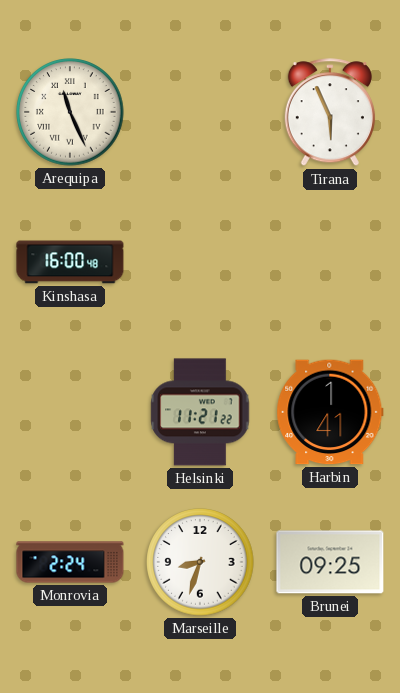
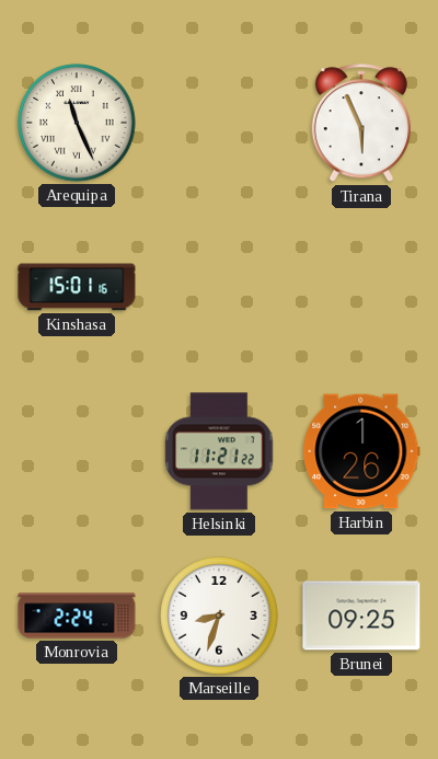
Kinshasa: 16:00 -> 15:01
Harbin: 1:41 -> 1:26
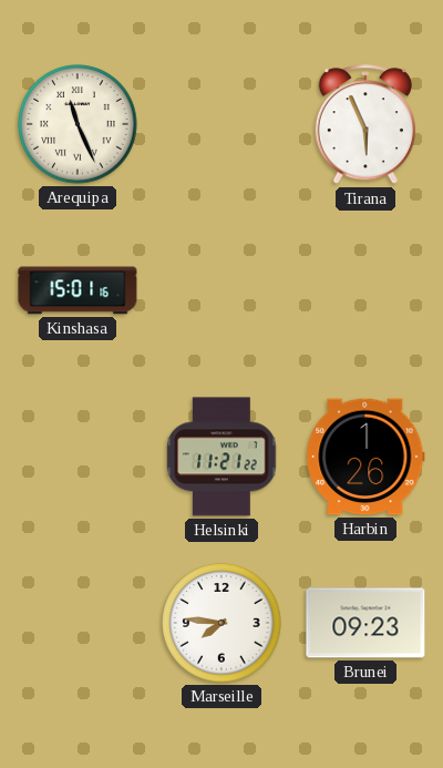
Monrovia: 2:24 -> none
Marseille: 8:33 -> 7:46
Brunei: 09:25 -> 09:23
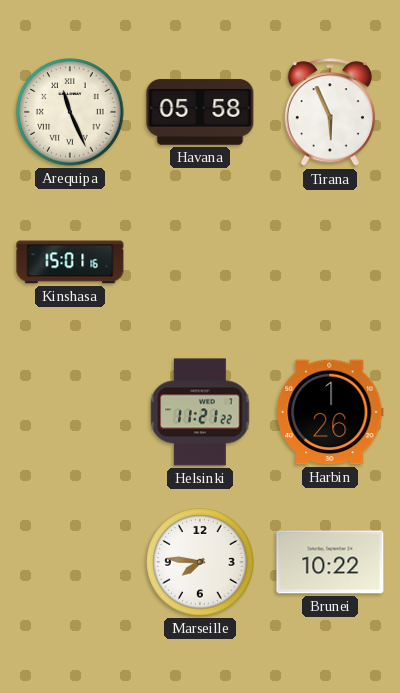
Havana: none -> 05:58
Brunei: 09:23 -> 10:22
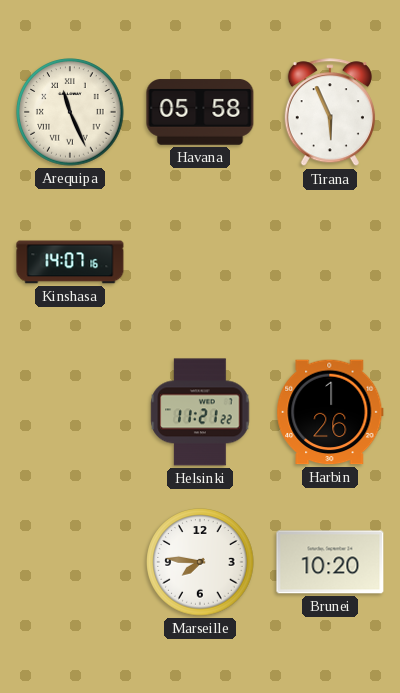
Kinshasa: 15:01 -> 14:07
Brunei: 10:22 -> 10:20
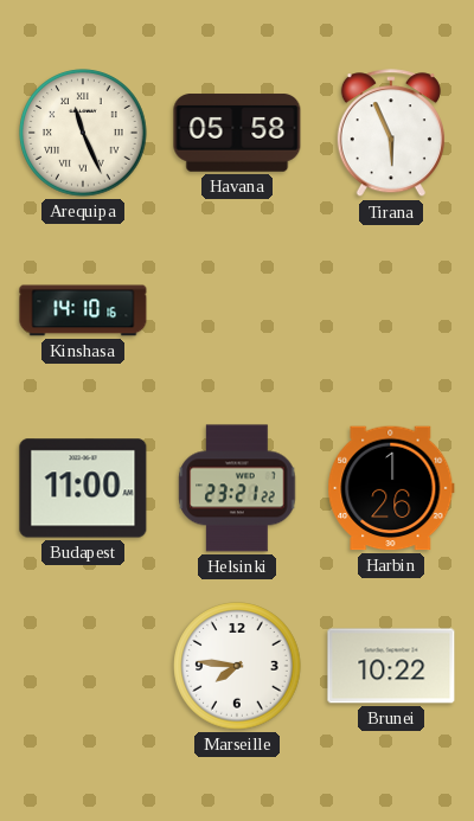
Kinshasa: 14:07 -> 14:10
Budapest: none -> 11:00
Helsinki: 11:21 -> 23:21
Brunei: 10:20 -> 10:22
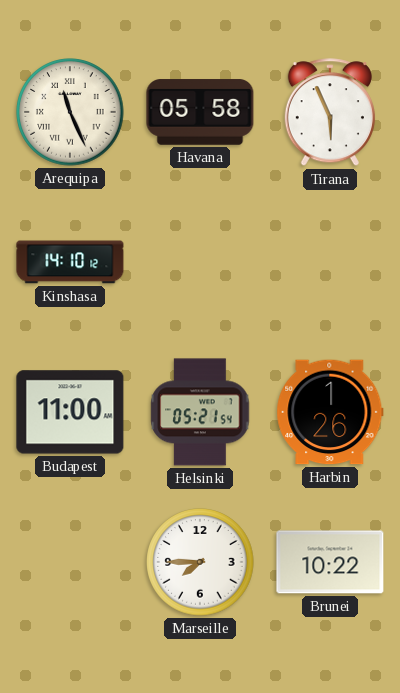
Kinshasa: 14:10:16 -> 14:10:12
Helsinki: 23:21 -> 05:21
Marseille: 7:46 -> 7:45
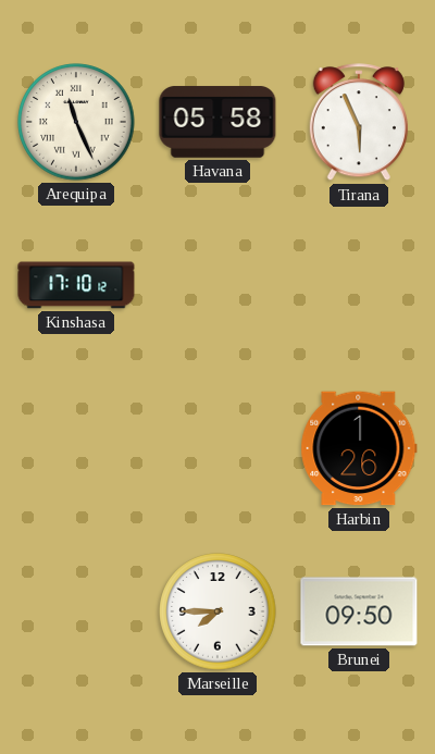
Kinshasa: 14:10 -> 17:10
Budapest: 11:00 -> none
Helsinki: 05:21 -> none
Brunei: 10:22 -> 09:50
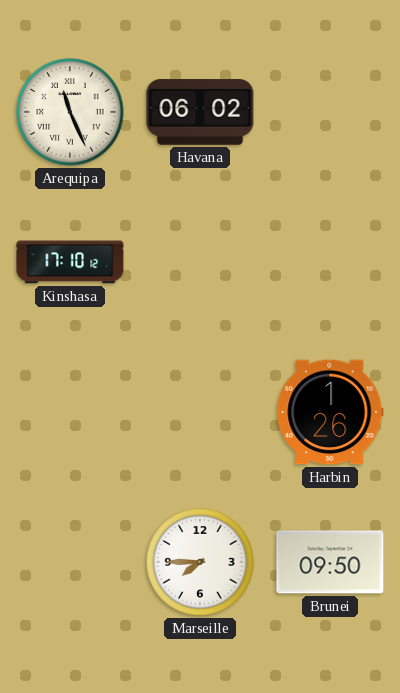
Havana: 05:58 -> 06:02
Tirana: 5:56 -> none
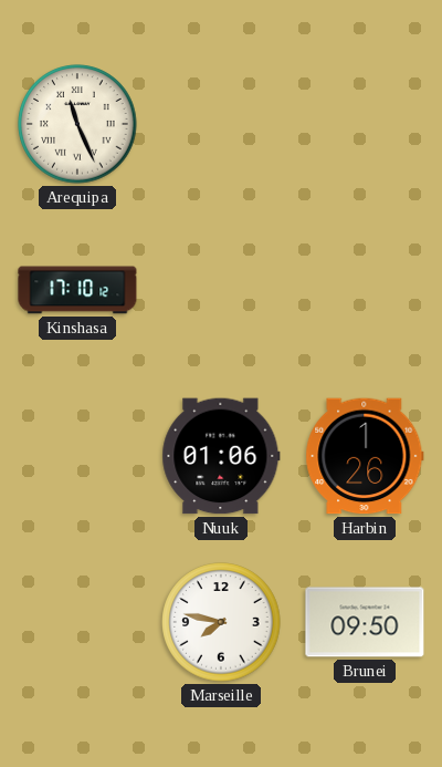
Havana: 06:02 -> none
Nuuk: none -> 01:06
Marseille: 7:45 -> 7:47
